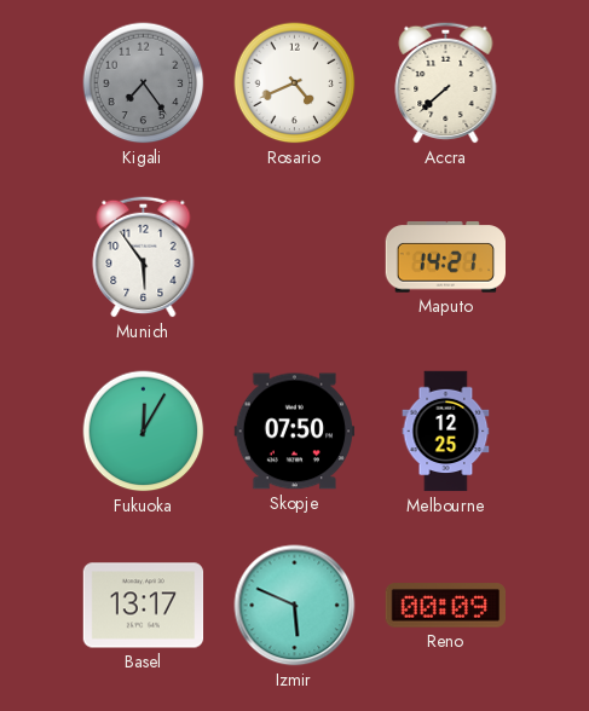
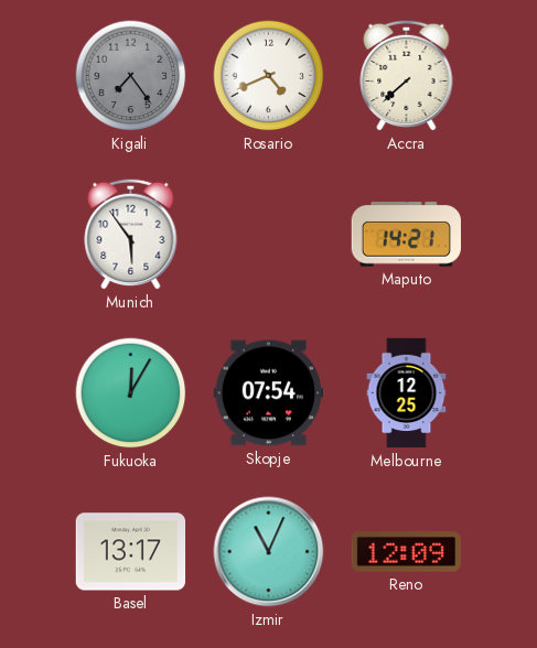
Skopje: 07:50 -> 07:54
Izmir: 5:49 -> 11:04
Reno: 00:09 -> 12:09
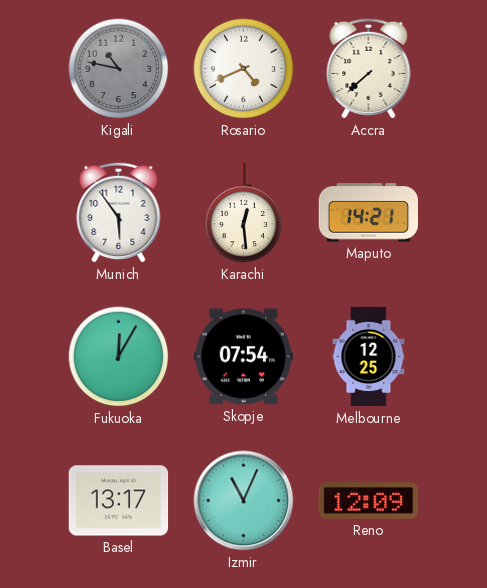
Kigali: 7:24 -> 10:47
Karachi: none -> 12:29
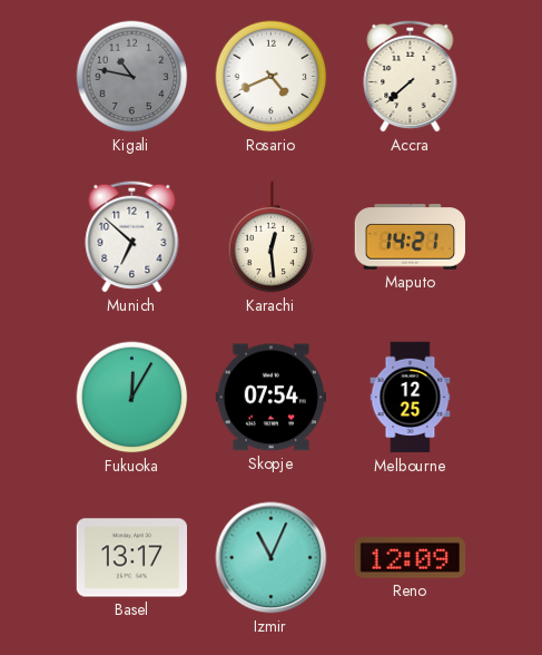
Munich: 5:54 -> 6:52
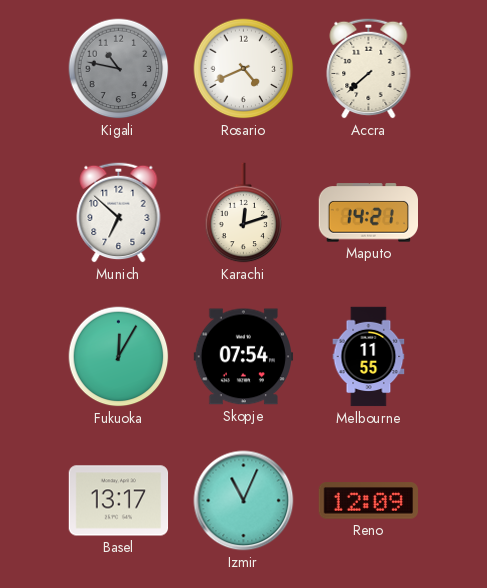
Karachi: 12:29 -> 12:12
Melbourne: 12:25 -> 11:55
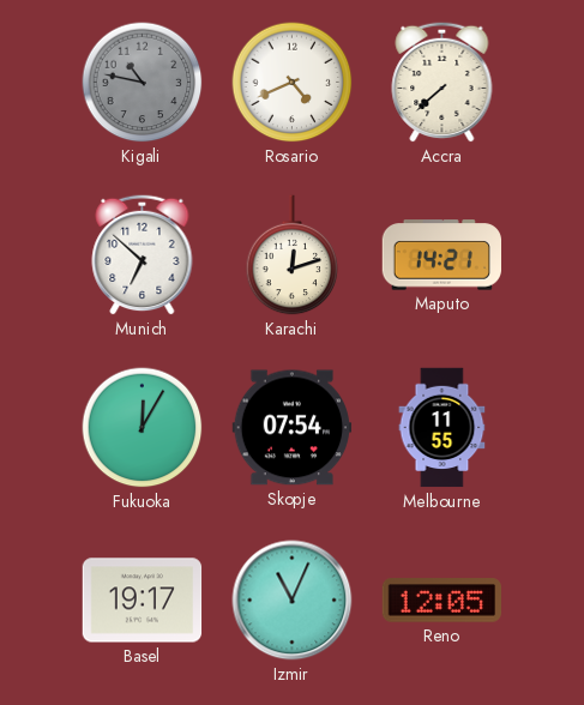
Basel: 13:17 -> 19:17
Reno: 12:09 -> 12:05
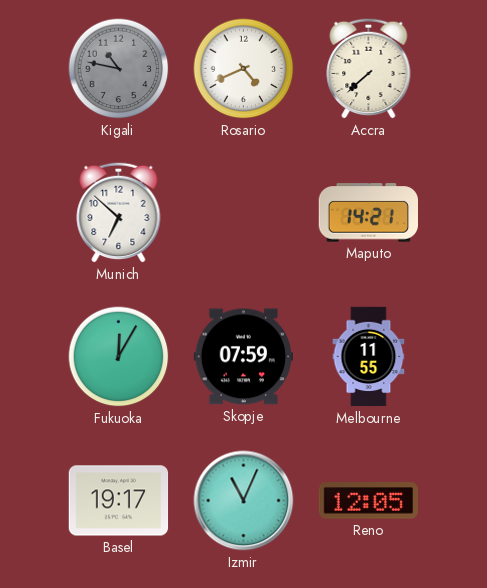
Karachi: 12:12 -> none
Skopje: 07:54 -> 07:59
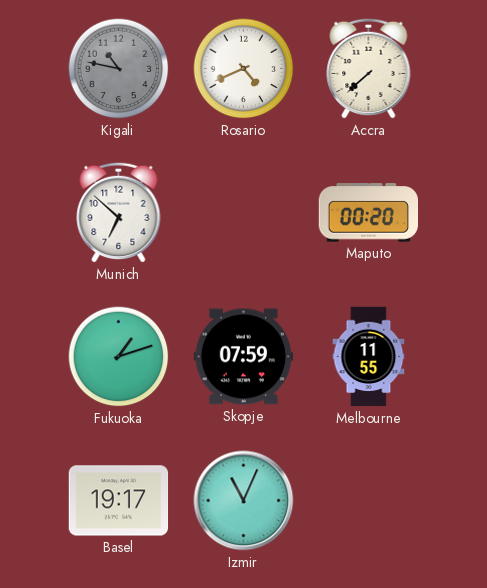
Maputo: 14:21 -> 00:20
Fukuoka: 12:05 -> 1:12
Reno: 12:05 -> none
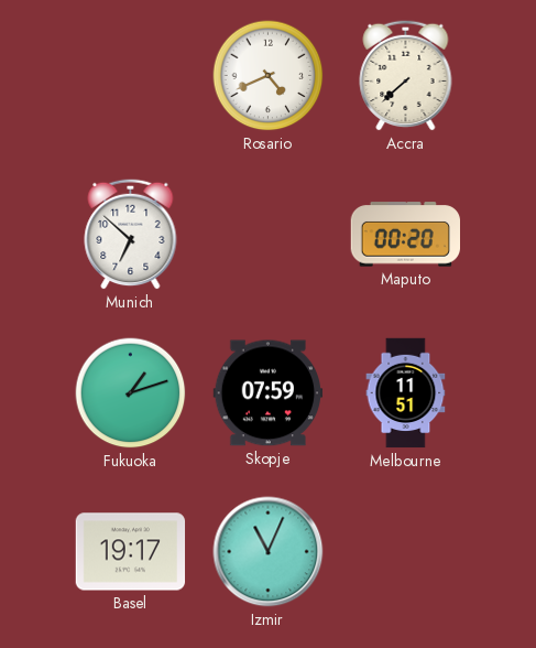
Kigali: 10:47 -> none
Melbourne: 11:55 -> 11:51
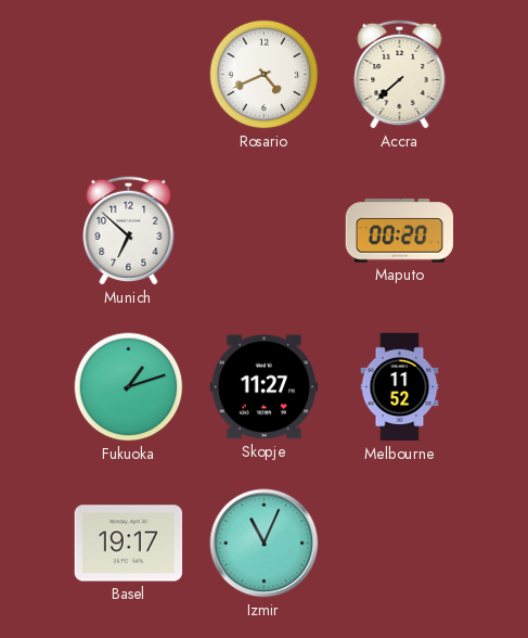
Skopje: 07:59 -> 11:27
Melbourne: 11:51 -> 11:52
